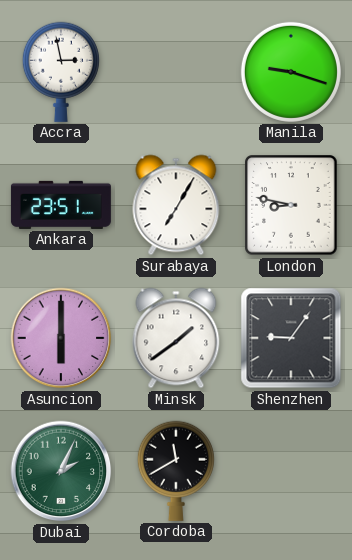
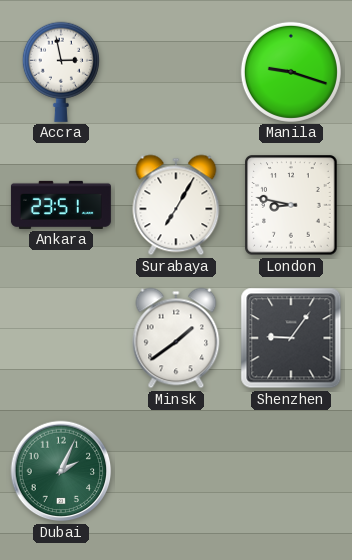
Asuncion: 6:00 -> none
Cordoba: 11:40 -> none
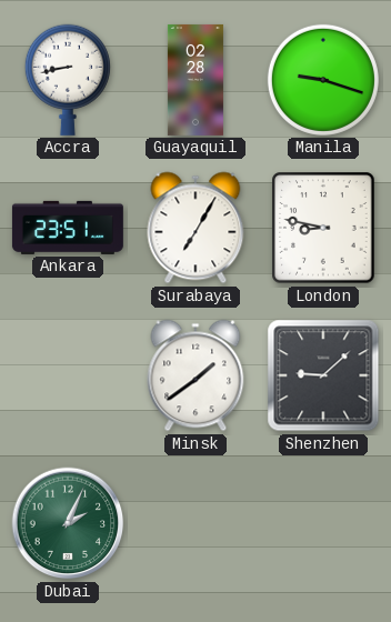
Accra: 2:58 -> 8:43
Guayaquil: none -> 02:28
Shenzhen: 9:06 -> 9:08
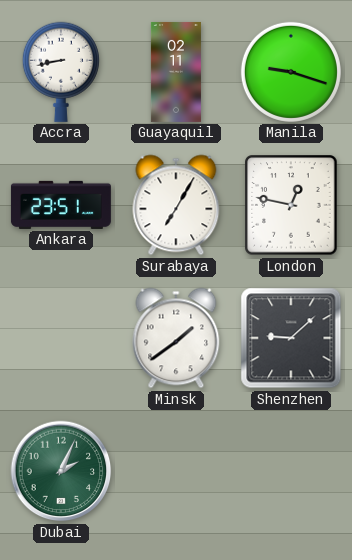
Guayaquil: 02:28 -> 02:11
London: 8:47 -> 12:47
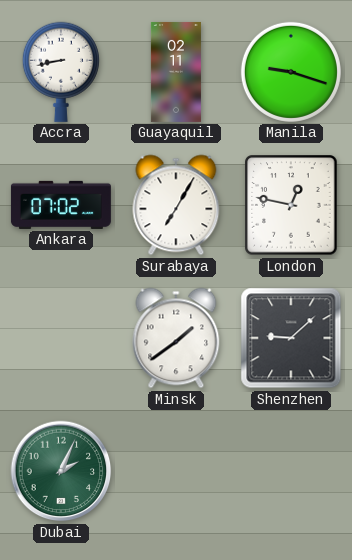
Ankara: 23:51 -> 07:02
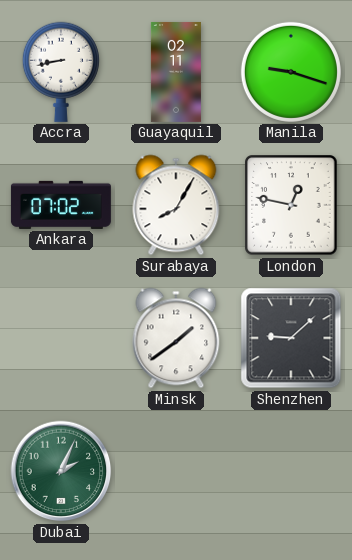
Surabaya: 7:05 -> 8:05
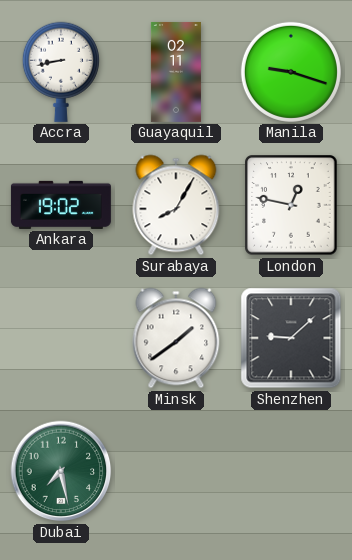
Ankara: 07:02 -> 19:02
Dubai: 2:04 -> 7:28
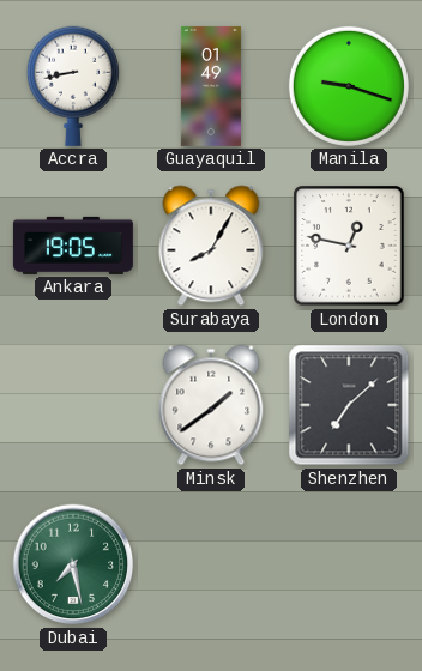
Guayaquil: 02:11 -> 01:49
Ankara: 19:02 -> 19:05
Shenzhen: 9:08 -> 7:08
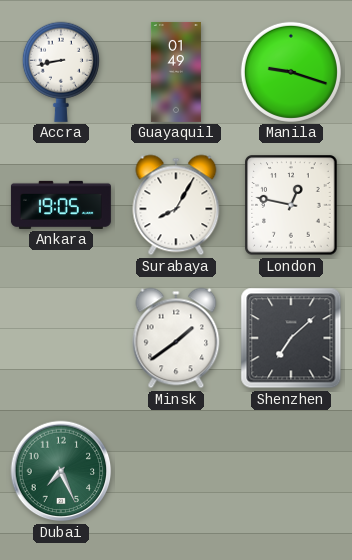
Dubai: 7:28 -> 7:26
